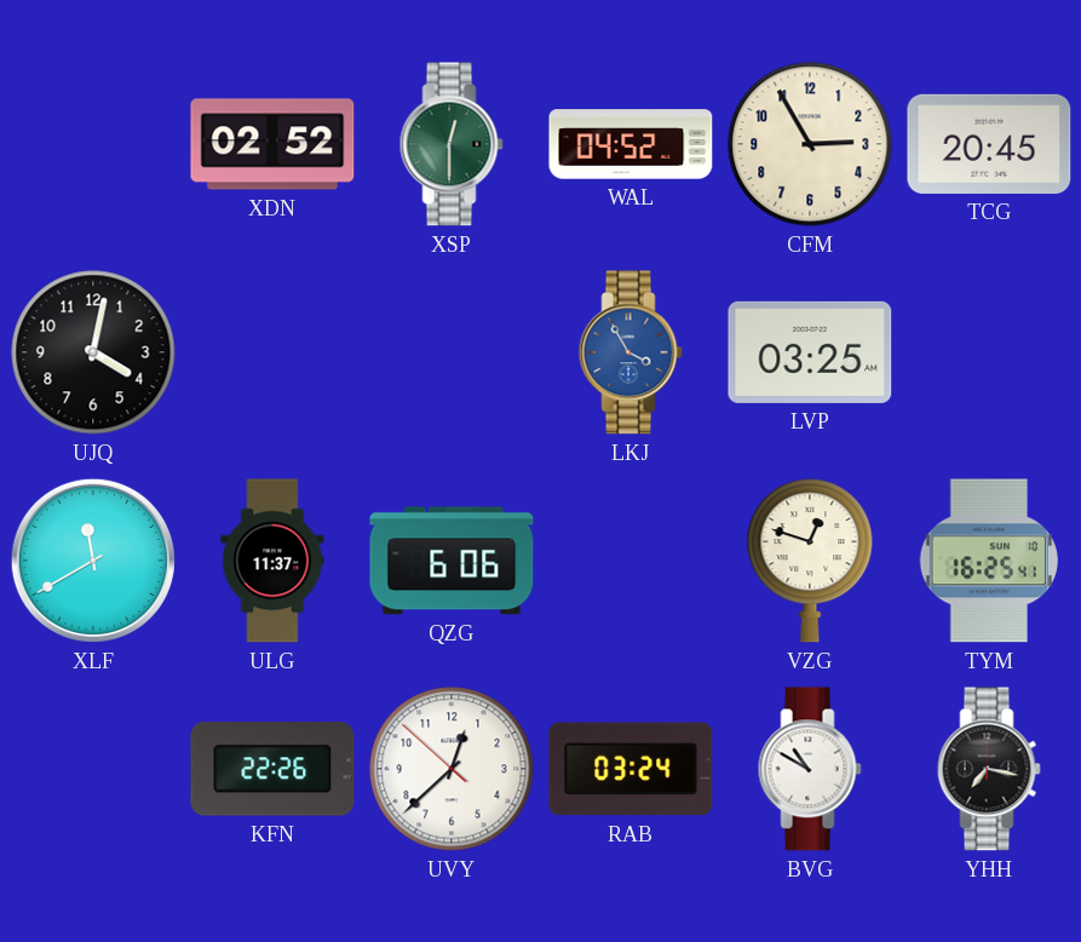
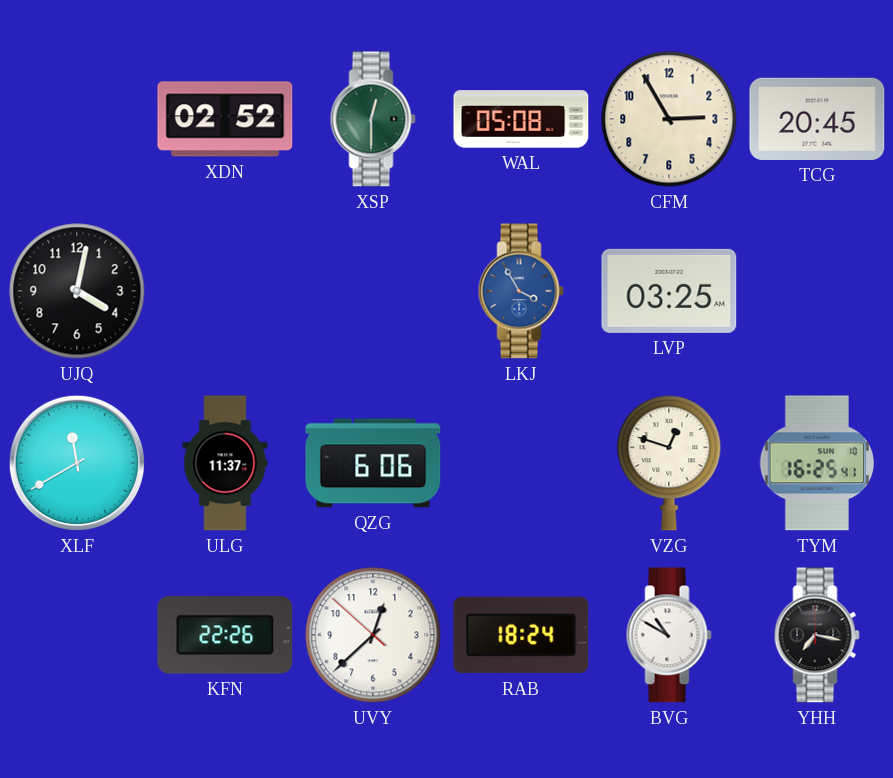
WAL: 04:52 -> 05:08
RAB: 03:24 -> 18:24
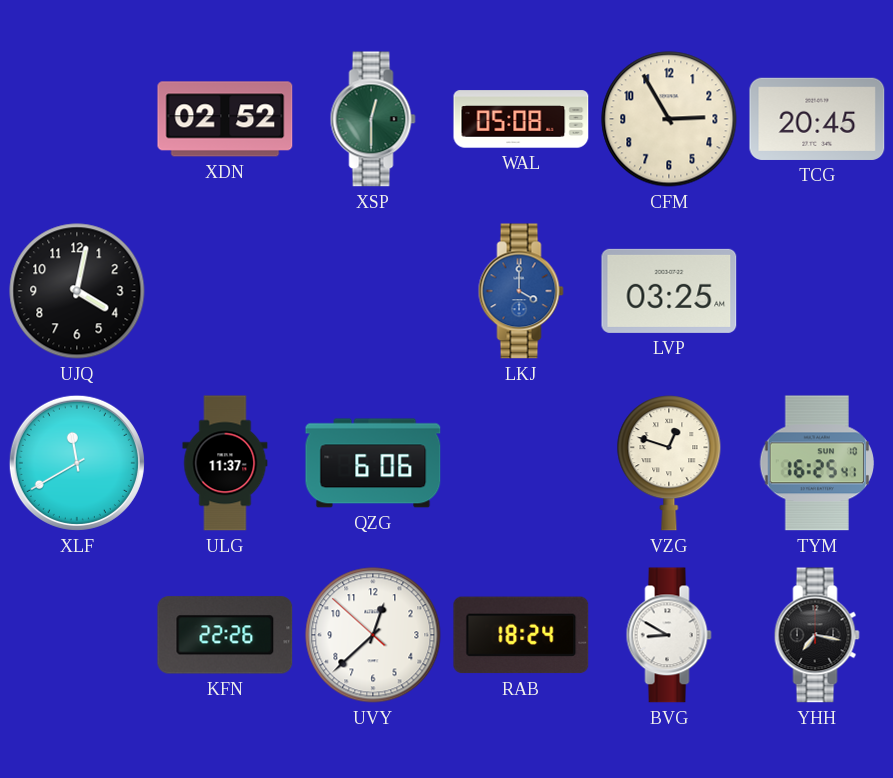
LKJ: 3:55 -> 4:00
BVG: 10:50 -> 8:50
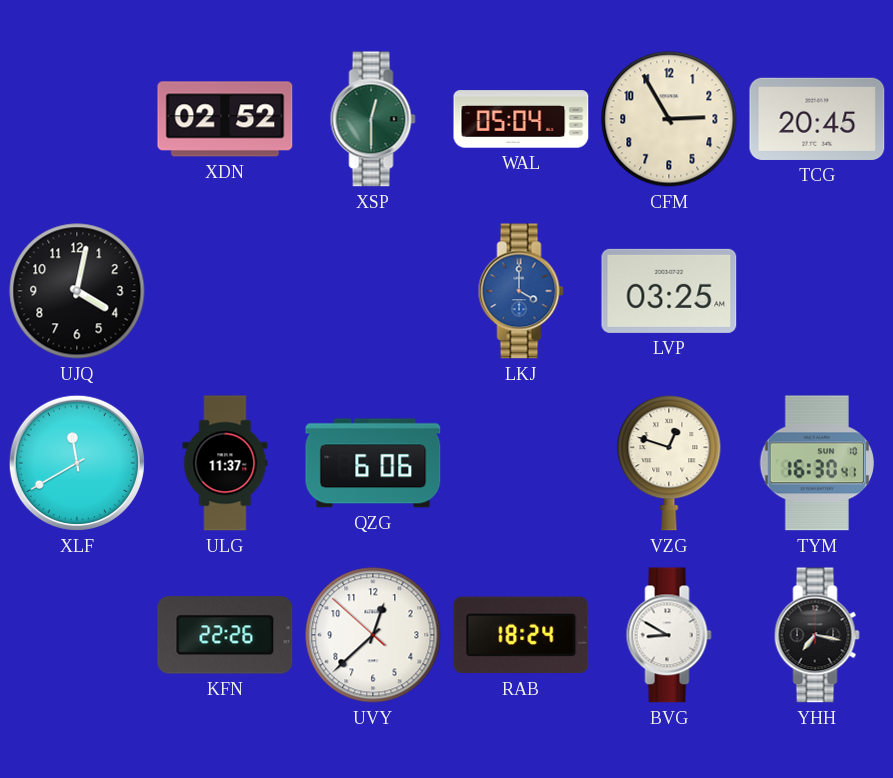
WAL: 05:08 -> 05:04
TYM: 16:25 -> 16:30
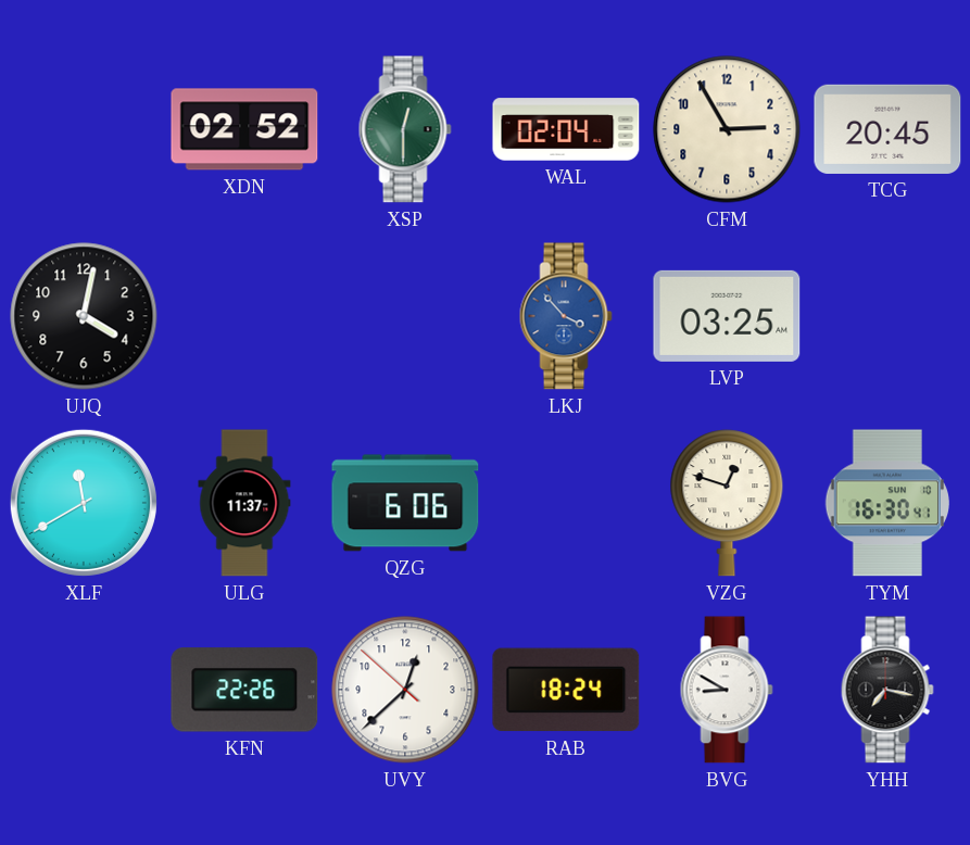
WAL: 05:04 -> 02:04
LKJ: 4:00 -> 3:53
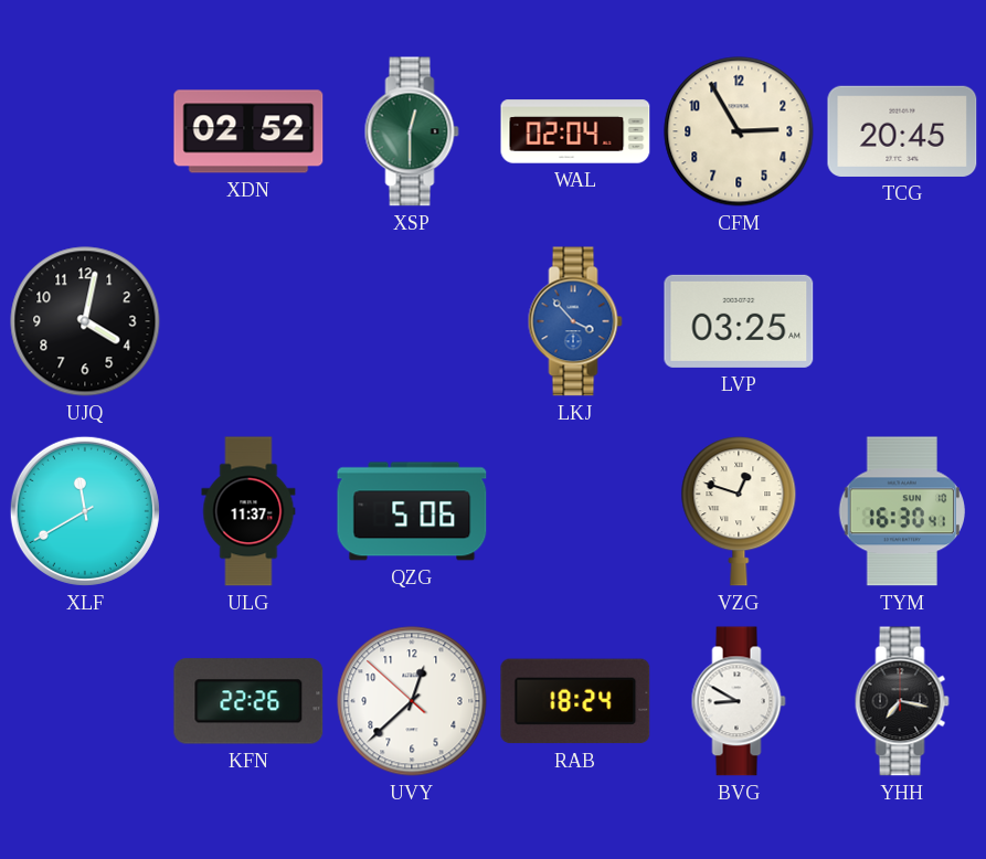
QZG: 6:06 -> 5:06
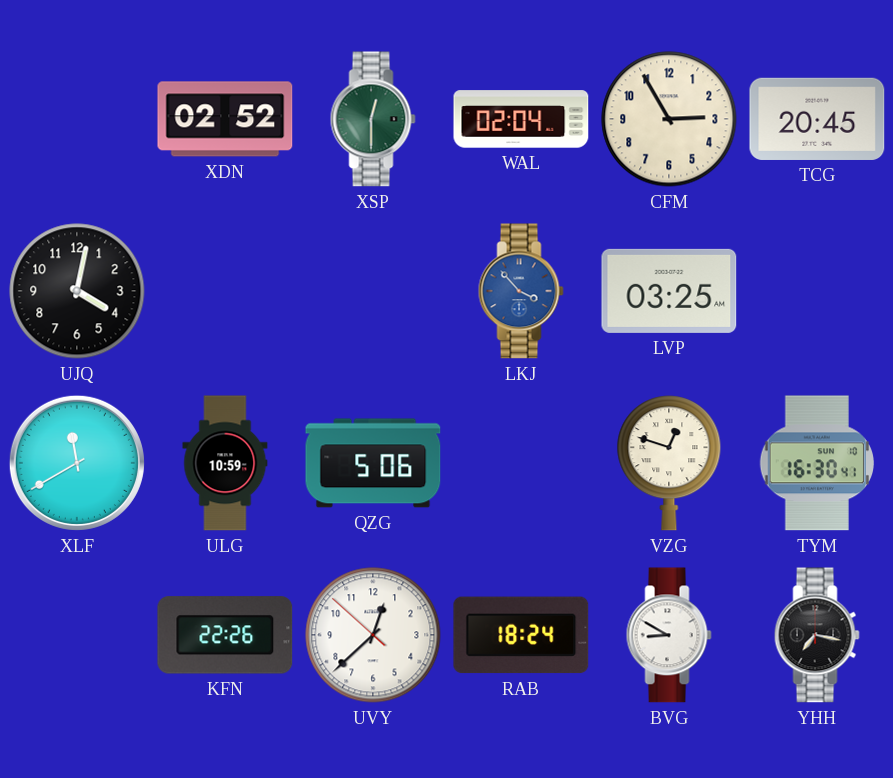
ULG: 11:37 -> 10:59
